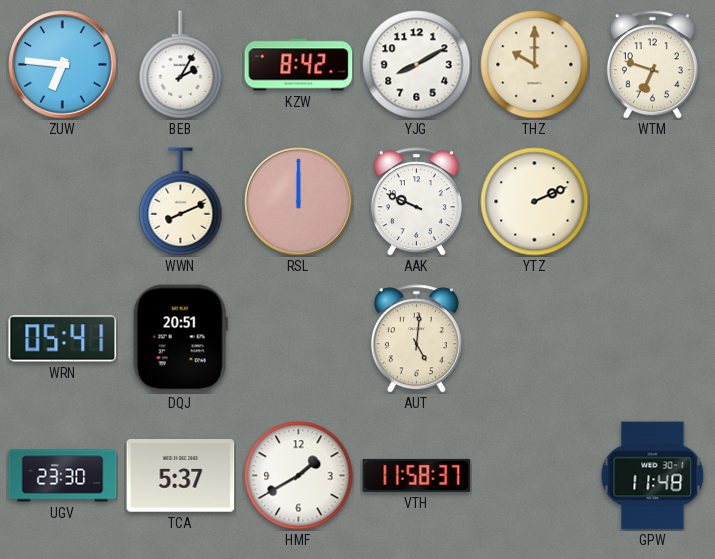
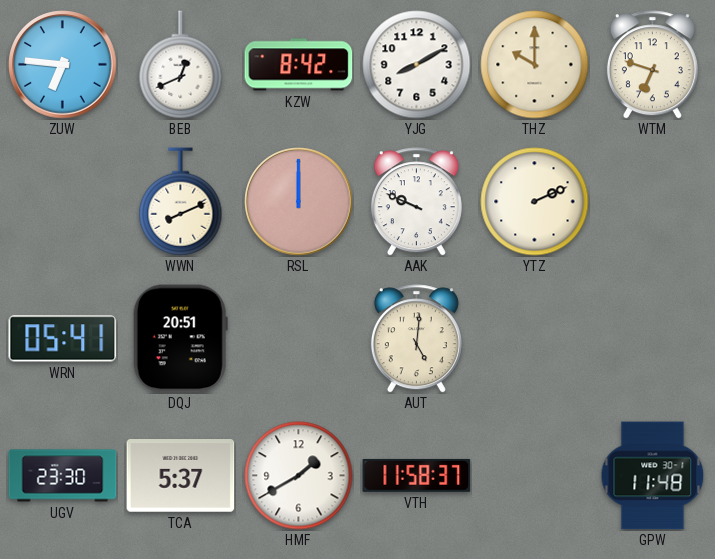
BEB: 2:05 -> 12:41
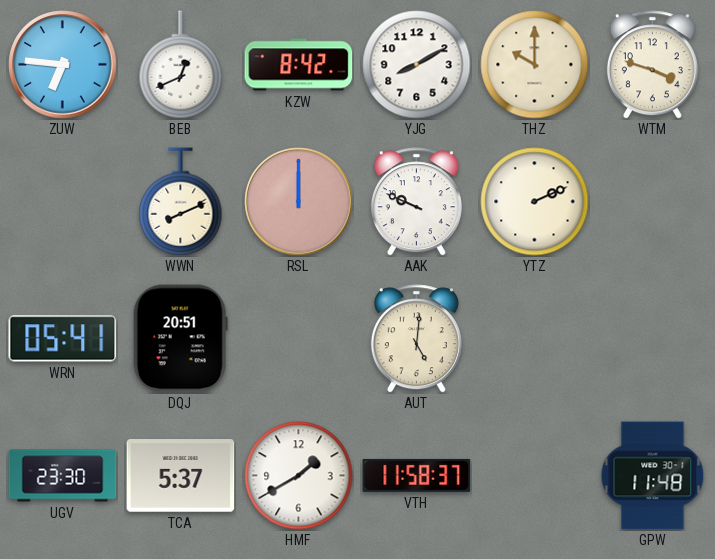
WTM: 6:48 -> 3:48
